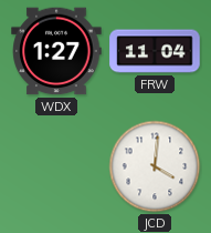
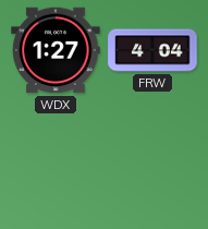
FRW: 11:04 -> 4:04
JCD: 4:01 -> none
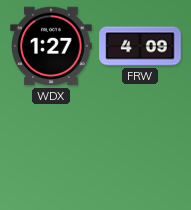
FRW: 4:04 -> 4:09
